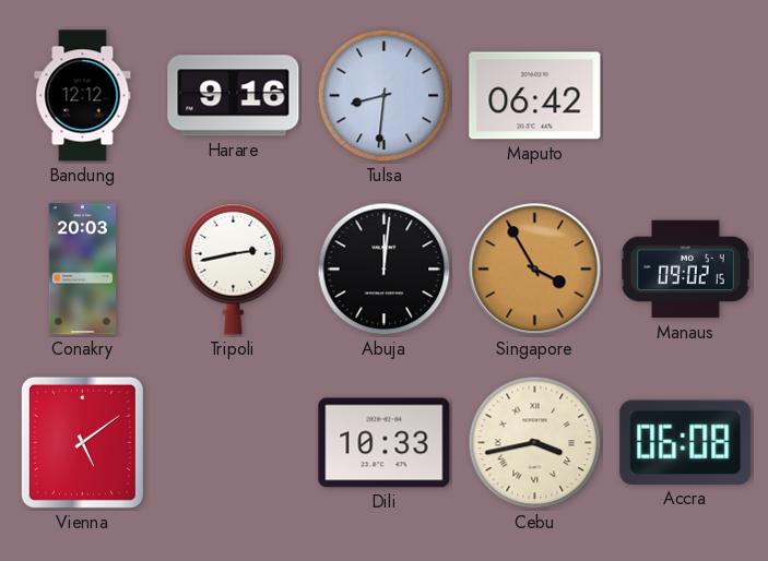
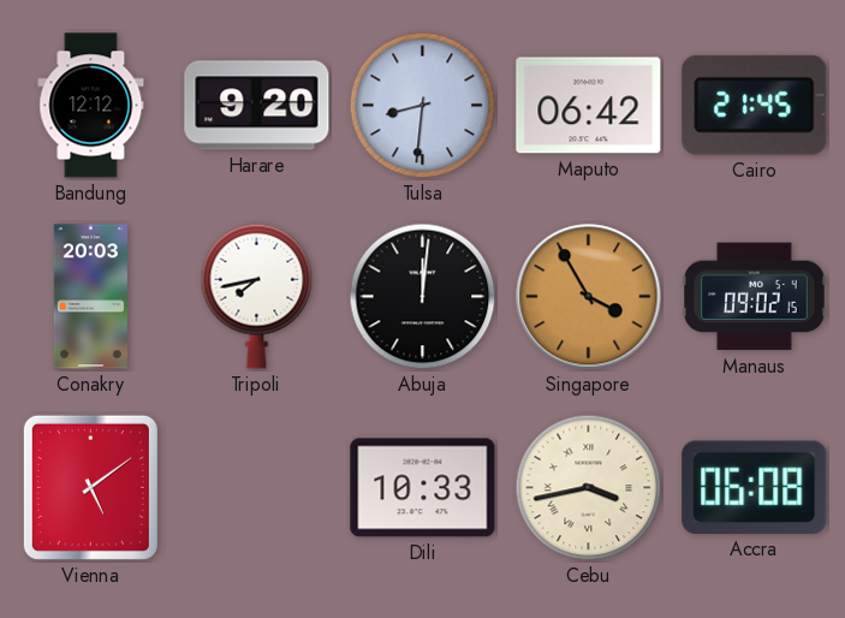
Harare: 9:16 -> 9:20
Cairo: none -> 21:45
Tripoli: 2:43 -> 7:43
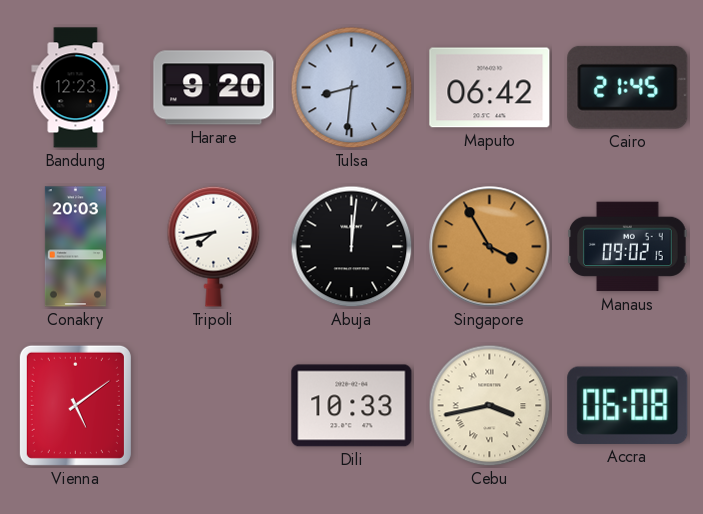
Bandung: 12:12 -> 12:23
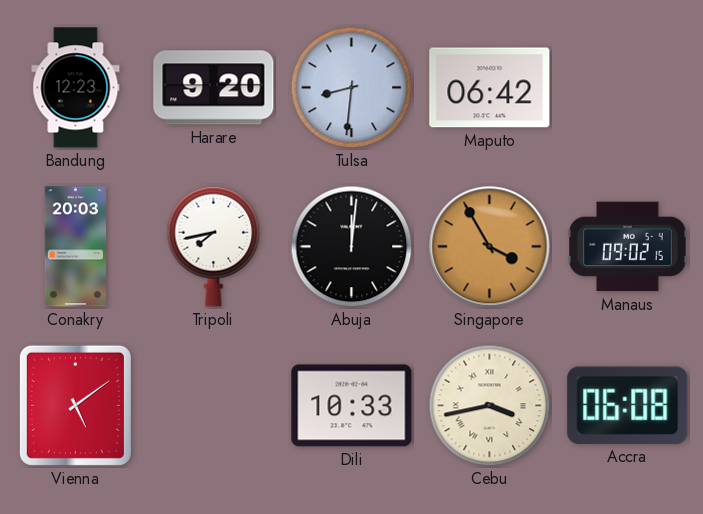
Cairo: 21:45 -> none
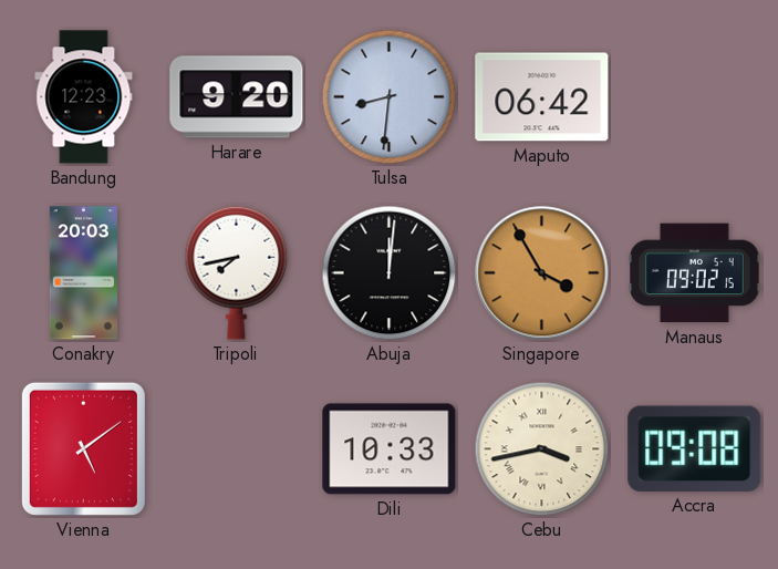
Accra: 06:08 -> 09:08
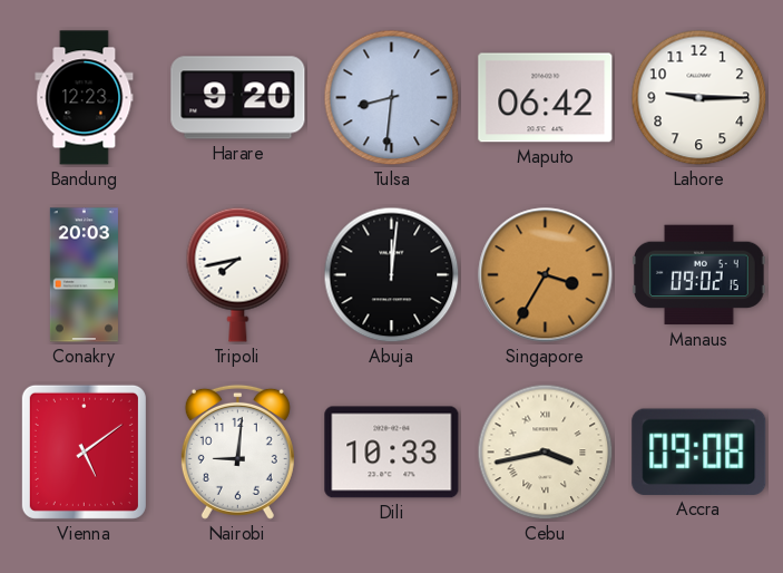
Lahore: none -> 9:15
Singapore: 3:55 -> 3:35
Nairobi: none -> 9:01
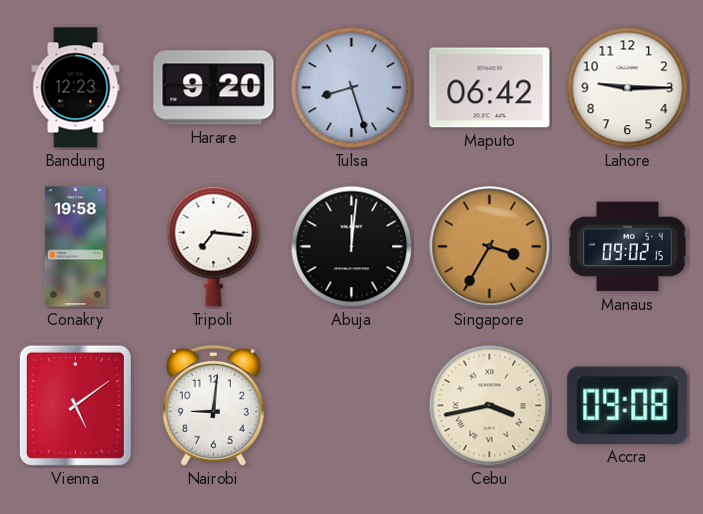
Tulsa: 8:31 -> 8:27
Conakry: 20:03 -> 19:58
Tripoli: 7:43 -> 7:16
Dili: 10:33 -> none
